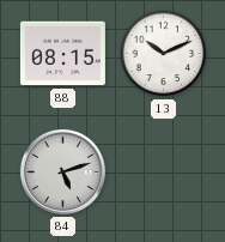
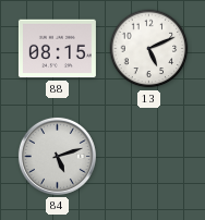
13: 10:11 -> 5:11
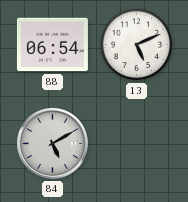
88: 08:15 -> 06:54
84: 5:12 -> 5:10
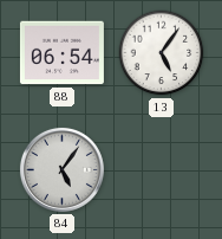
13: 5:11 -> 5:06
84: 5:10 -> 5:06
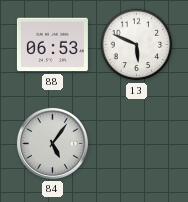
88: 06:54 -> 06:53
13: 5:06 -> 5:49
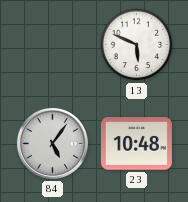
88: 06:53 -> none
23: none -> 10:48
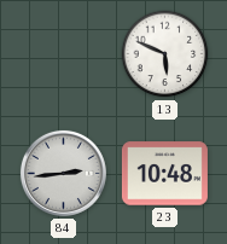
84: 5:06 -> 2:44
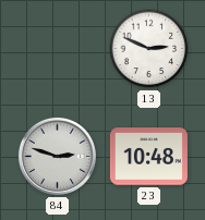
13: 5:49 -> 2:49
84: 2:44 -> 2:48
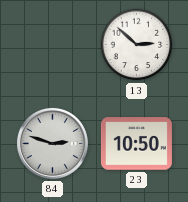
13: 2:49 -> 2:52
23: 10:48 -> 10:50
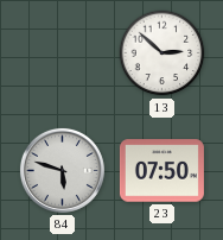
84: 2:48 -> 5:48
23: 10:50 -> 07:50
